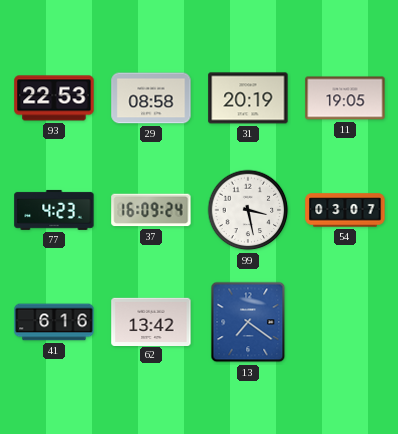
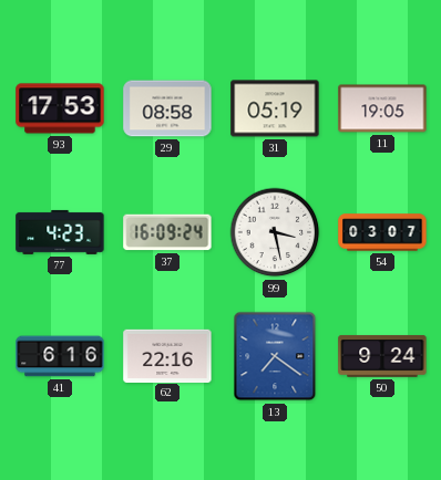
93: 22:53 -> 17:53
31: 20:19 -> 05:19
62: 13:42 -> 22:16
50: none -> 9:24
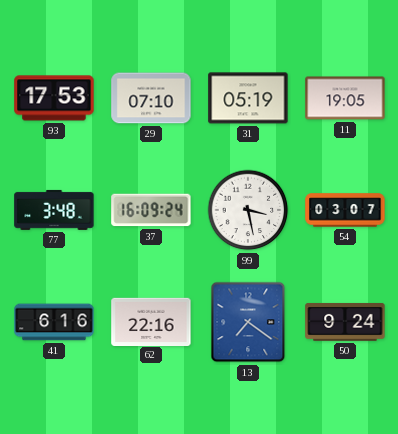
29: 08:58 -> 07:10
77: 4:23 -> 3:48
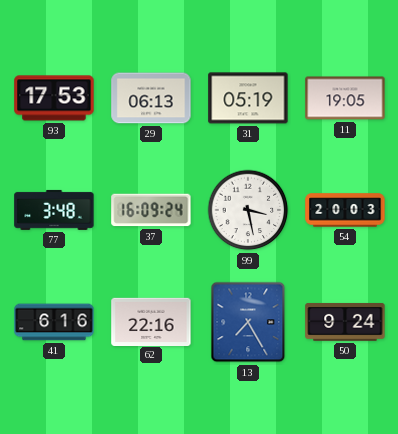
29: 07:10 -> 06:13
54: 03:07 -> 20:03
13: 7:21 -> 7:25
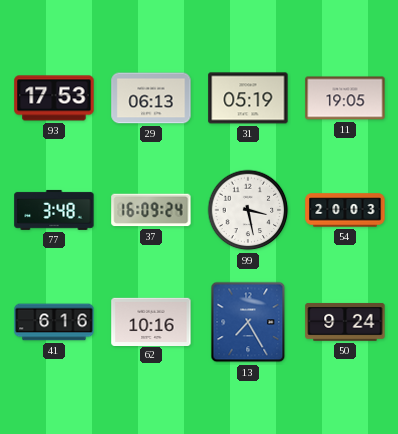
62: 22:16 -> 10:16
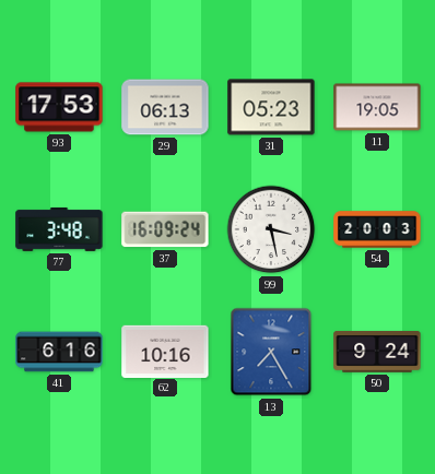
31: 05:19 -> 05:23
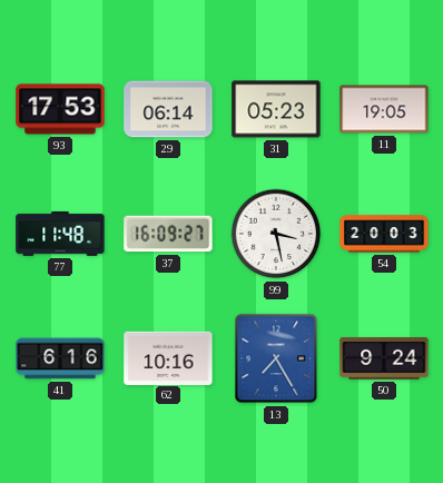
29: 06:13 -> 06:14
77: 3:48 -> 11:48
37: 16:09:24 -> 16:09:27
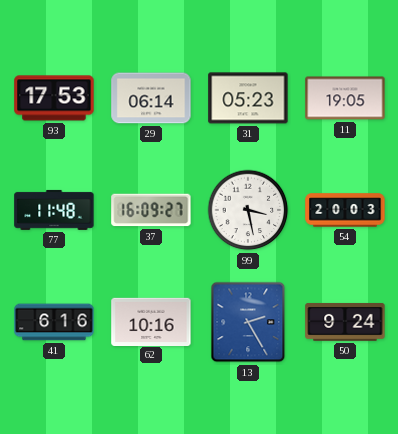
13: 7:25 -> 2:25
